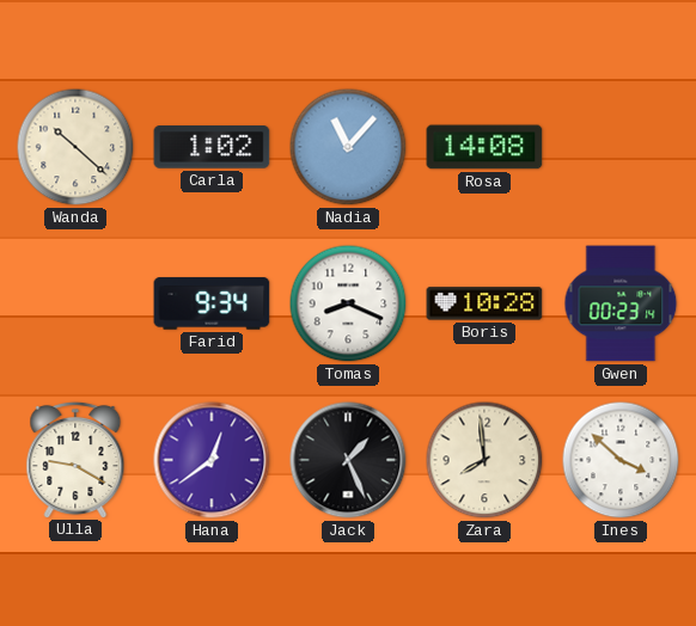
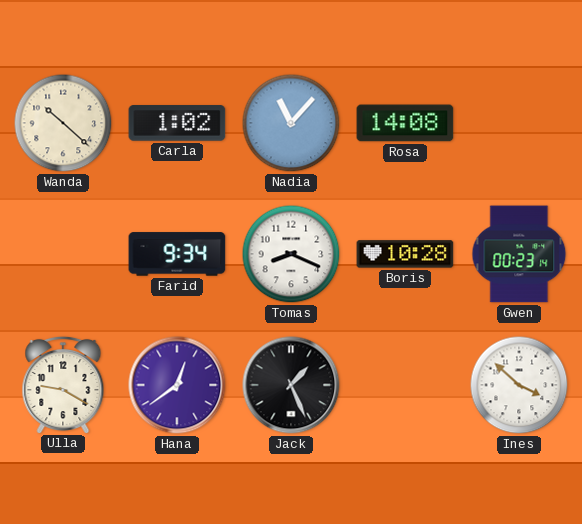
Zara: 7:59 -> none
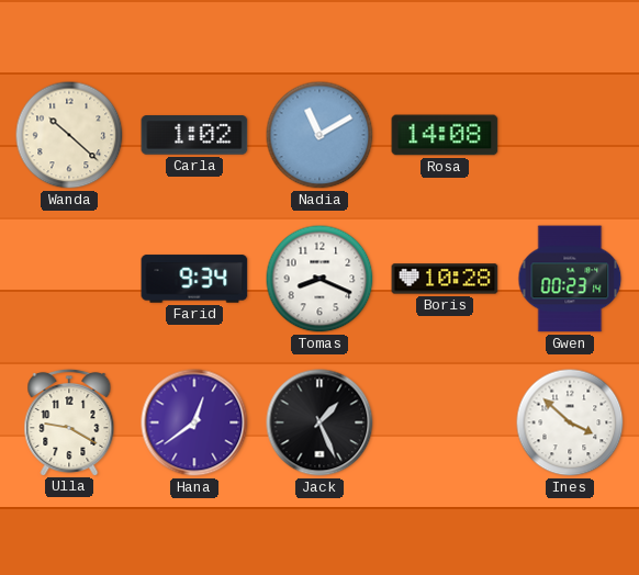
Nadia: 11:07 -> 11:10
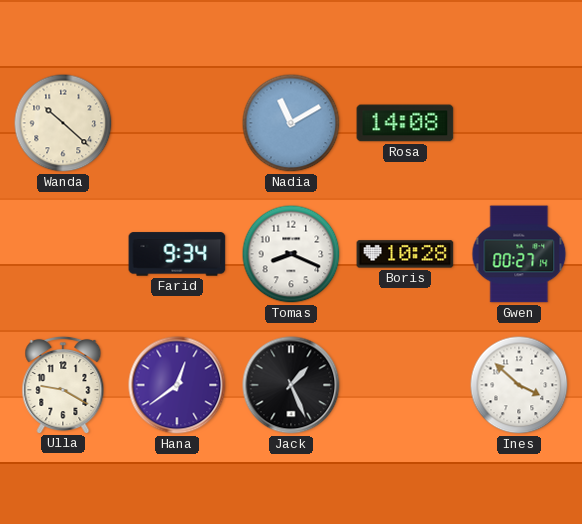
Carla: 1:02 -> none
Gwen: 00:23 -> 00:27
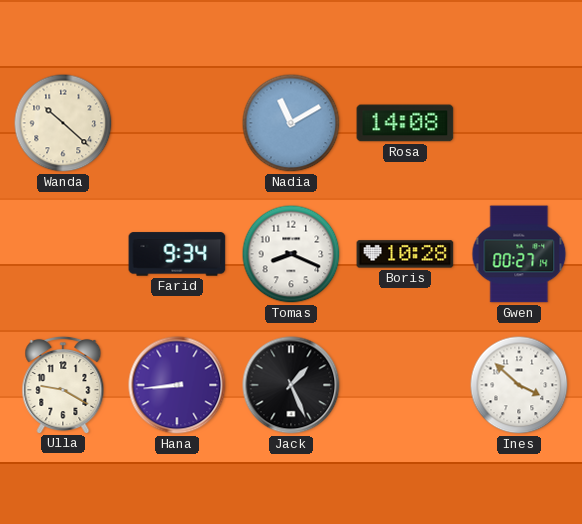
Hana: 12:39 -> 8:44
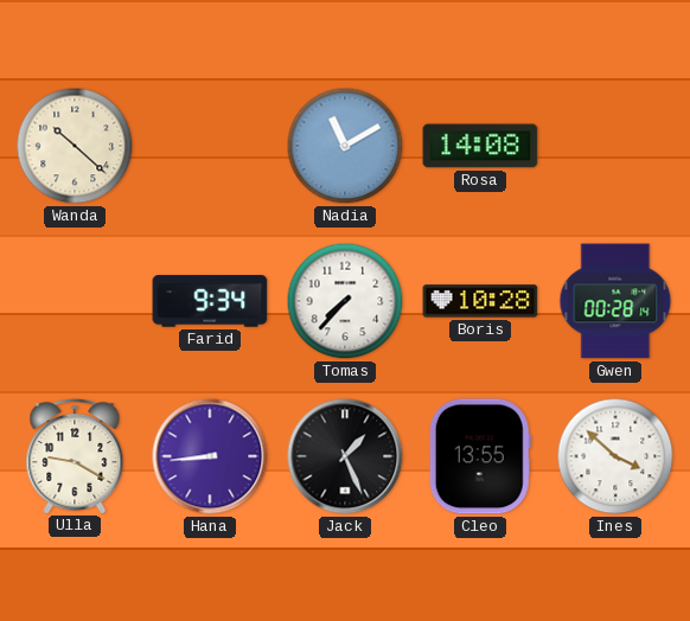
Tomas: 8:19 -> 7:37
Gwen: 00:27 -> 00:28
Cleo: none -> 13:55
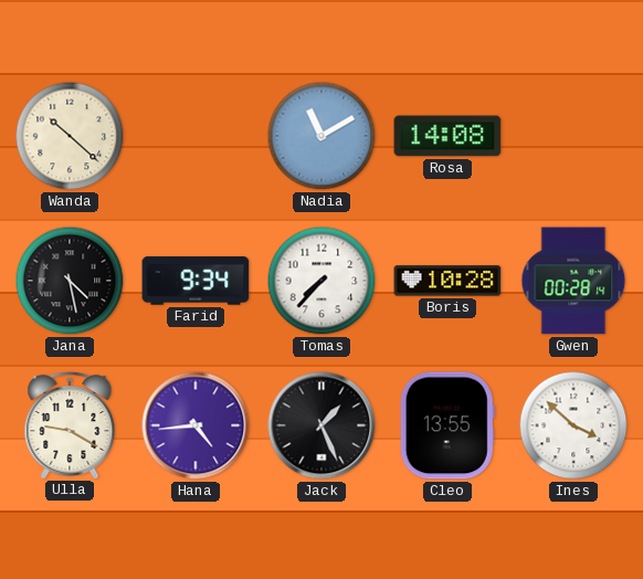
Jana: none -> 4:28
Hana: 8:44 -> 4:44
